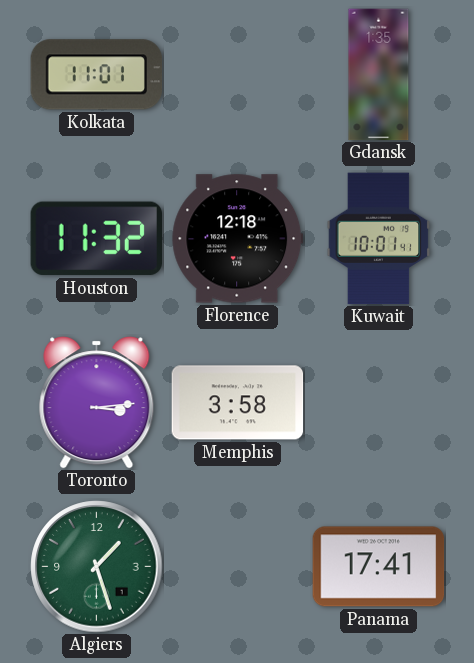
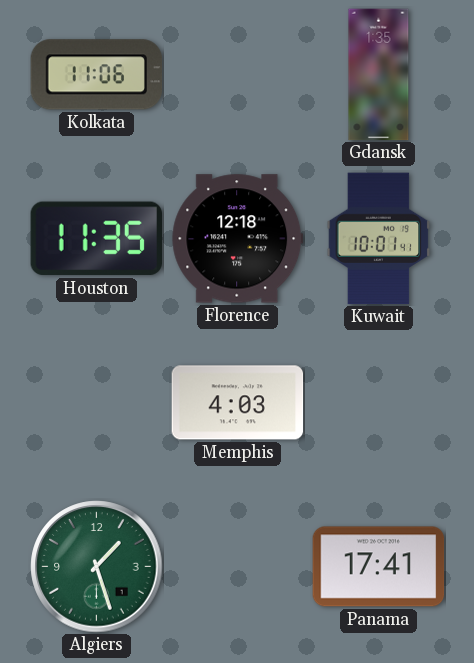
Kolkata: 11:01 -> 11:06
Houston: 11:32 -> 11:35
Toronto: 3:14 -> none
Memphis: 3:58 -> 4:03
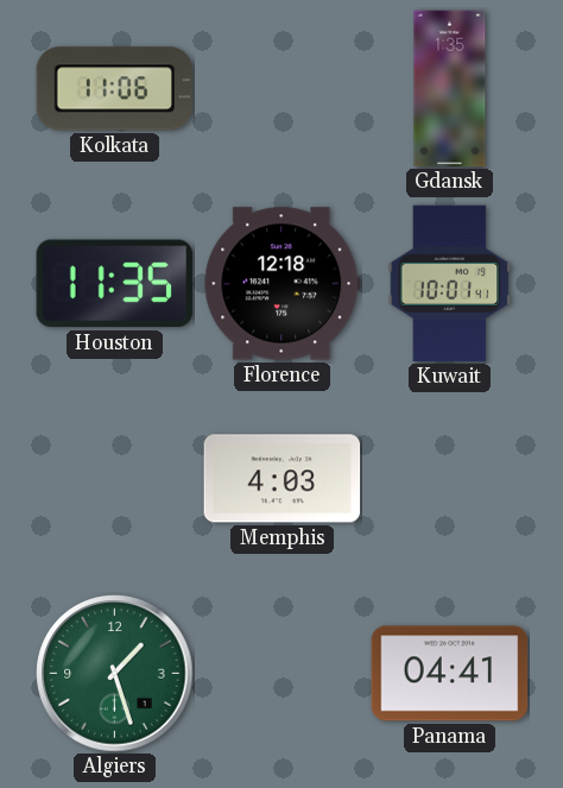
Panama: 17:41 -> 04:41
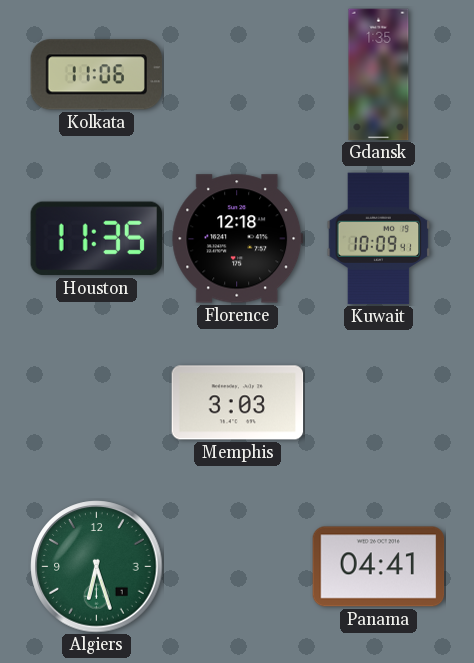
Kuwait: 10:01 -> 10:09
Memphis: 4:03 -> 3:03
Algiers: 1:27 -> 6:27
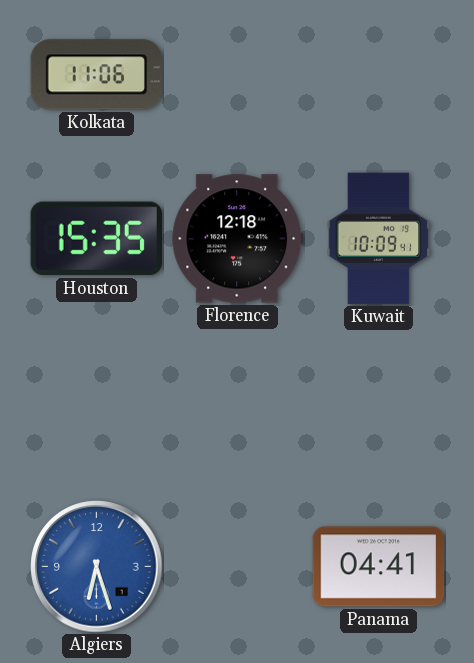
Gdansk: 1:35 -> none
Houston: 11:35 -> 15:35
Memphis: 3:03 -> none
Algiers dial: green -> blue
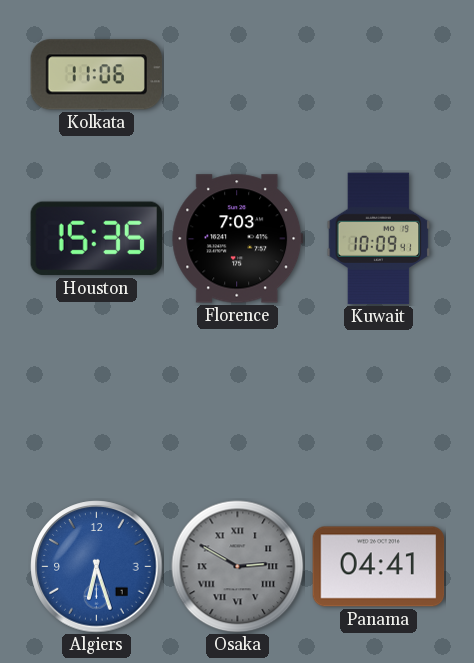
Florence: 12:18 -> 7:03
Osaka: none -> 2:50
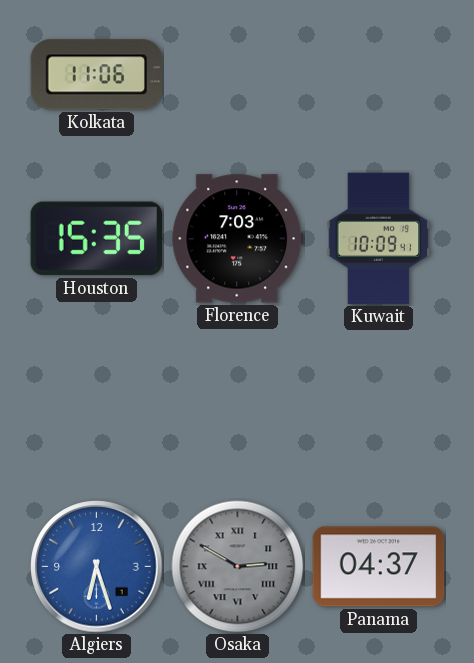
Panama: 04:41 -> 04:37
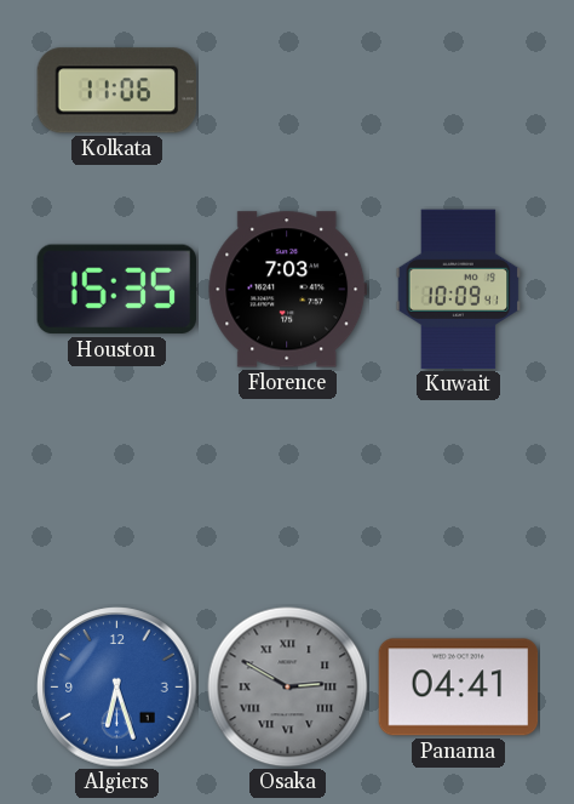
Panama: 04:37 -> 04:41
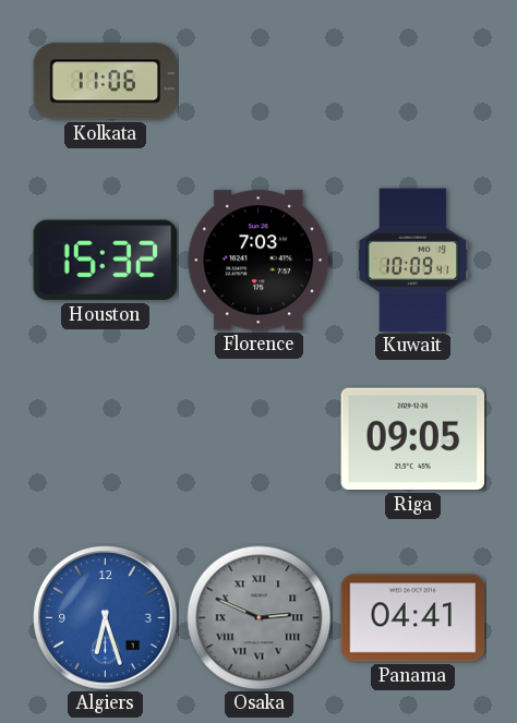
Houston: 15:35 -> 15:32
Riga: none -> 09:05
Osaka: 2:50 -> 2:49
